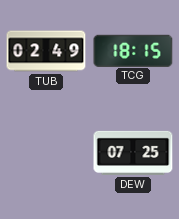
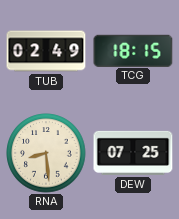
RNA: none -> 8:29
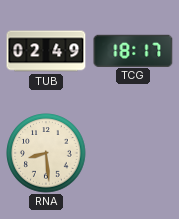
TCG: 18:15 -> 18:17
DEW: 07:25 -> none
